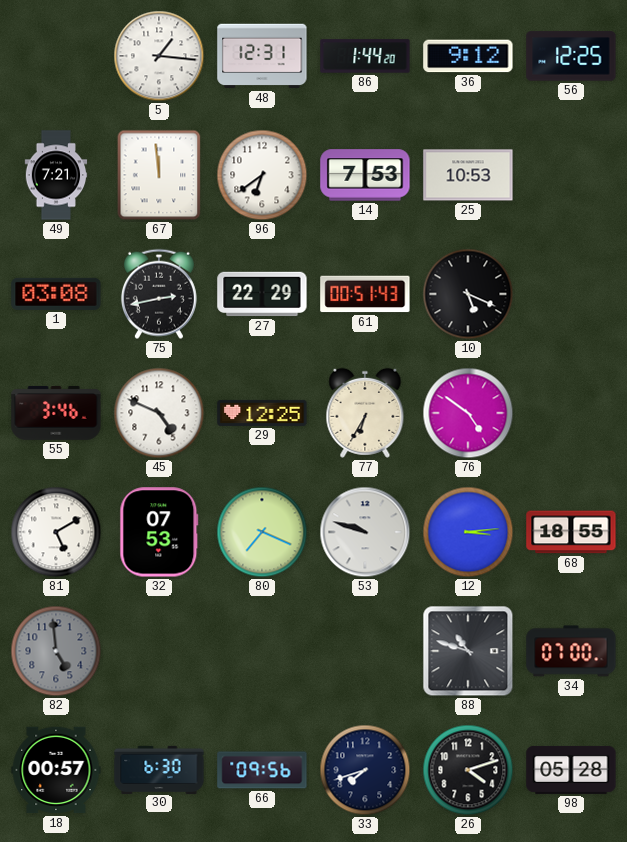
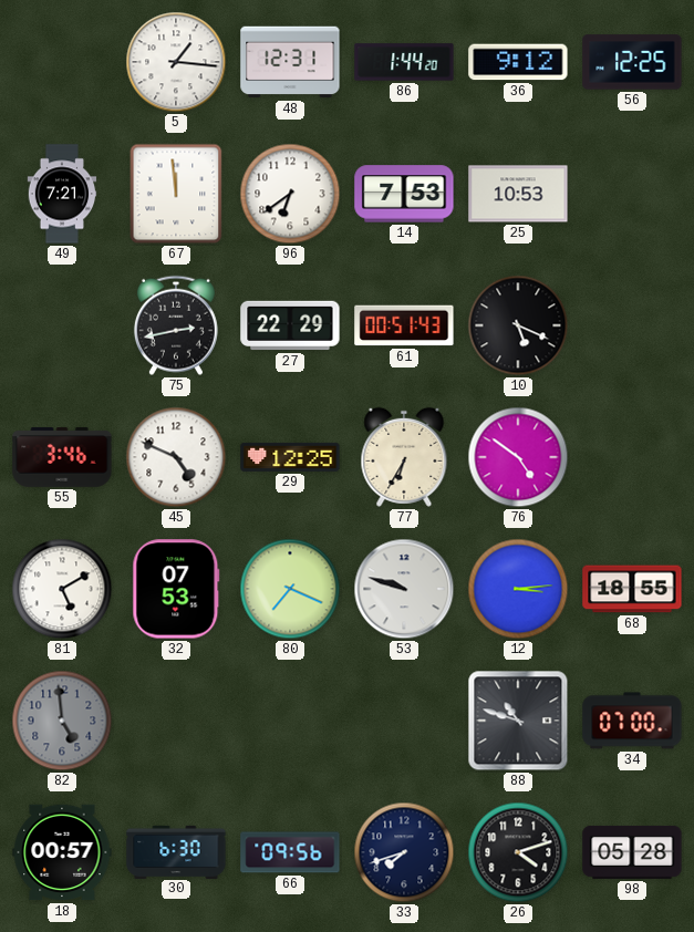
1: 03:08 -> none
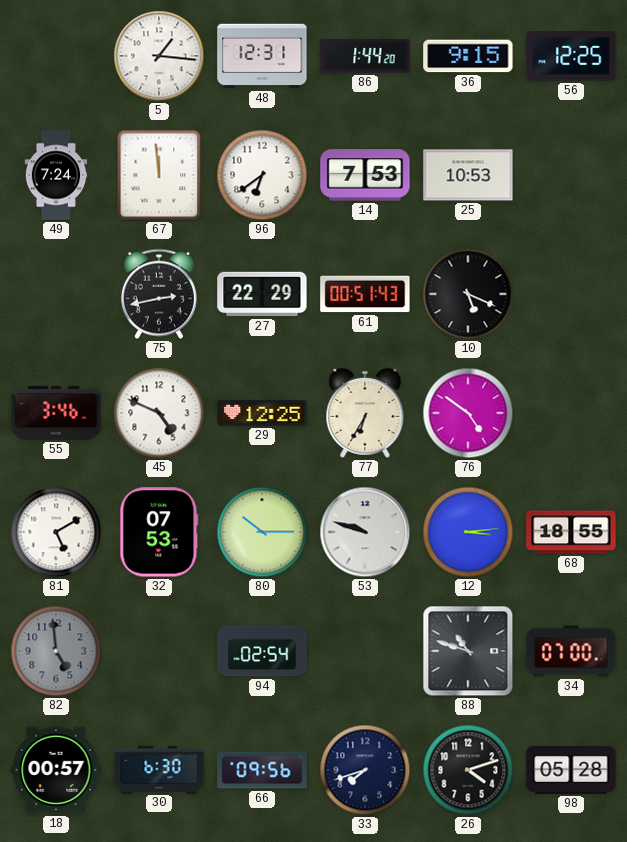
36: 9:12 -> 9:15
49: 7:21 -> 7:24
80: 7:19 -> 10:15
94: none -> 02:54
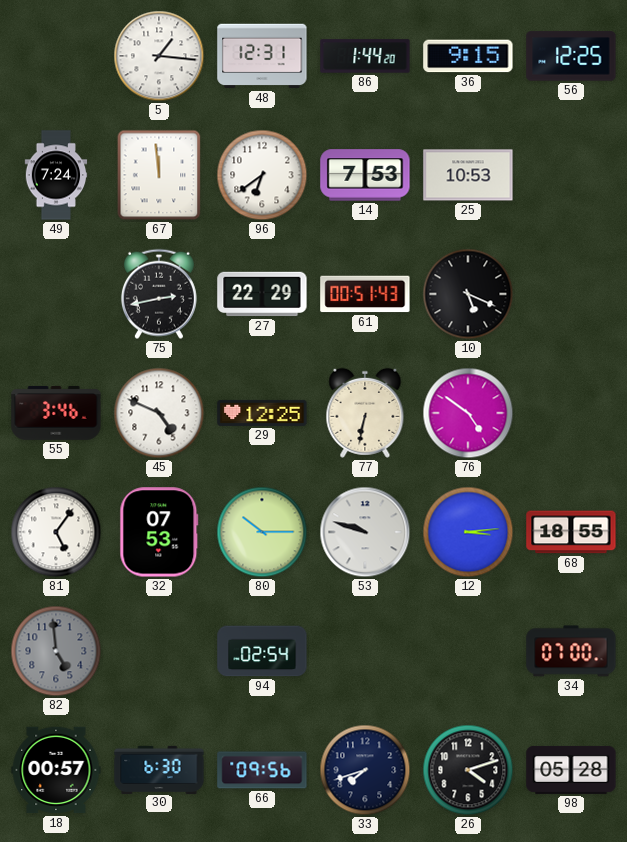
77: 6:35 -> 6:32
81: 5:10 -> 5:06
88: 10:48 -> none
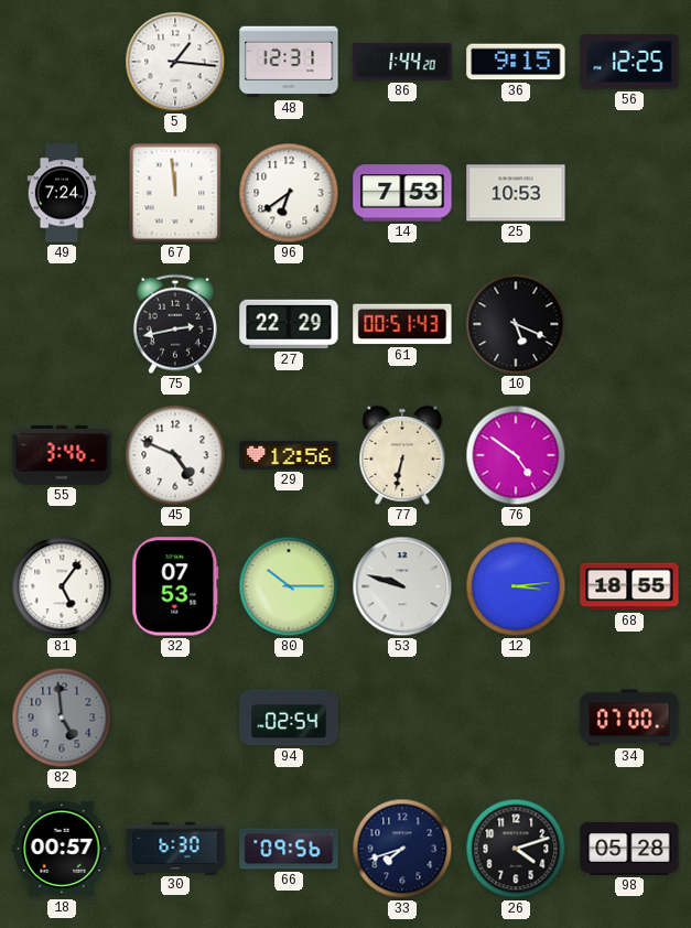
29: 12:25 -> 12:56
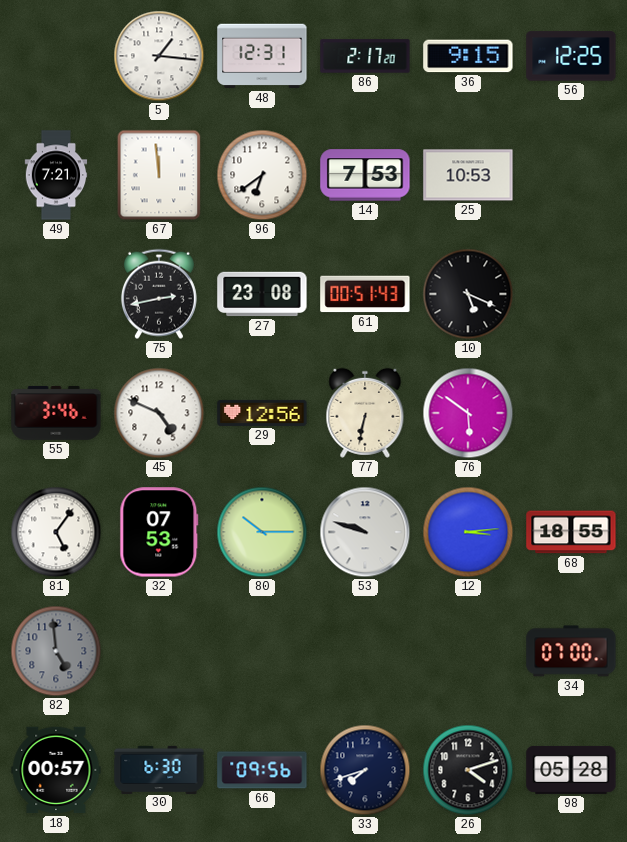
86: 1:44 -> 2:17
49: 7:24 -> 7:21
27: 22:29 -> 23:08
76: 4:51 -> 5:51
94: 02:54 -> none
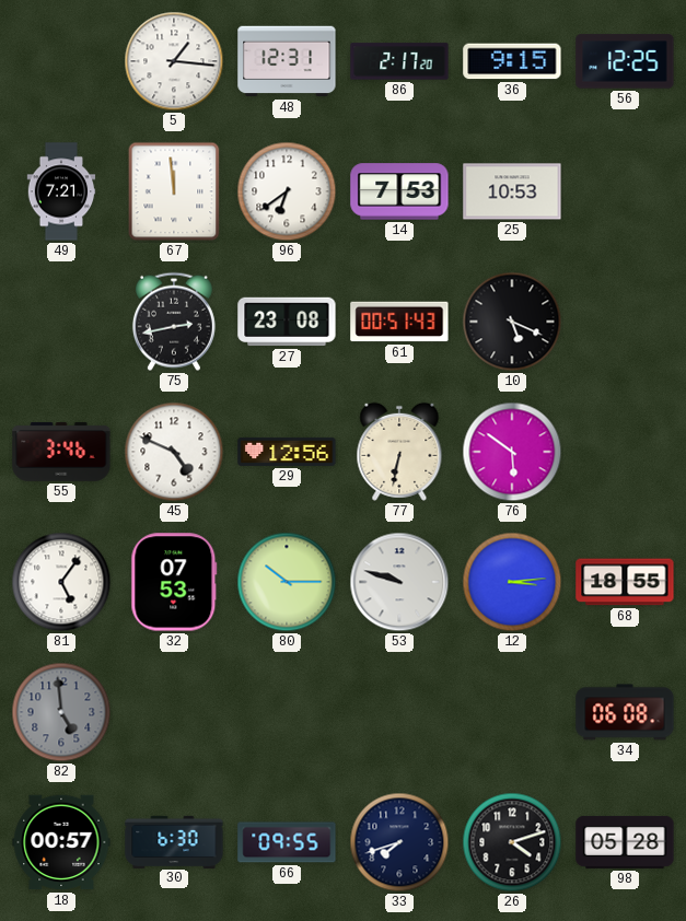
34: 07:00 -> 06:08
66: 09:56 -> 09:55
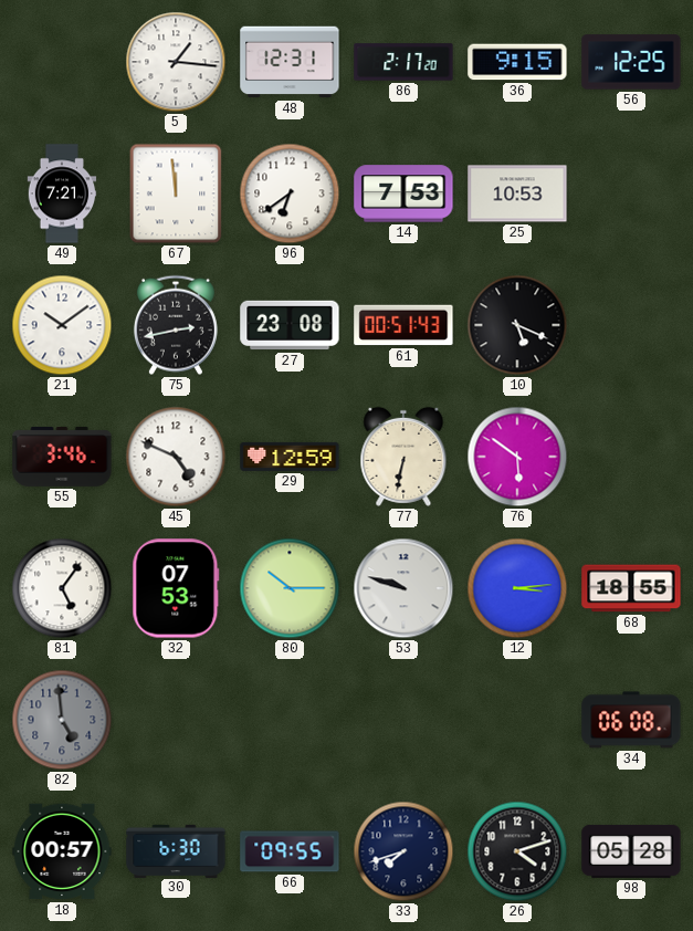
21: none -> 10:09
29: 12:56 -> 12:59
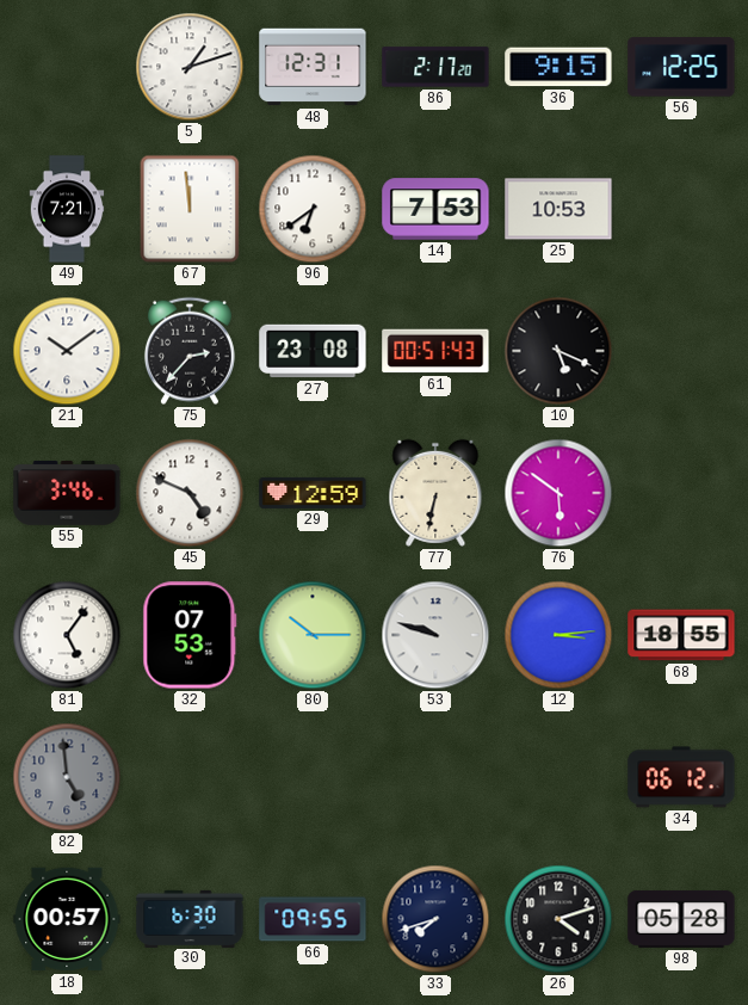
5: 1:16 -> 1:12
75: 2:43 -> 2:37
34: 06:08 -> 06:12
